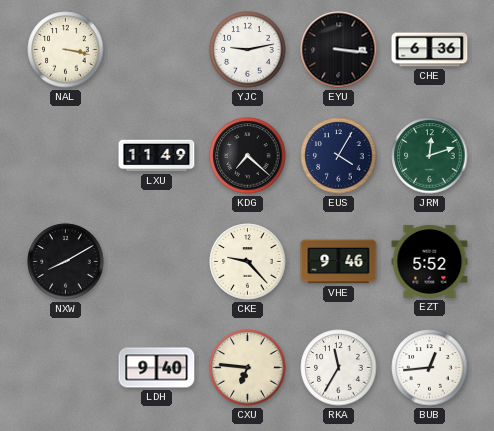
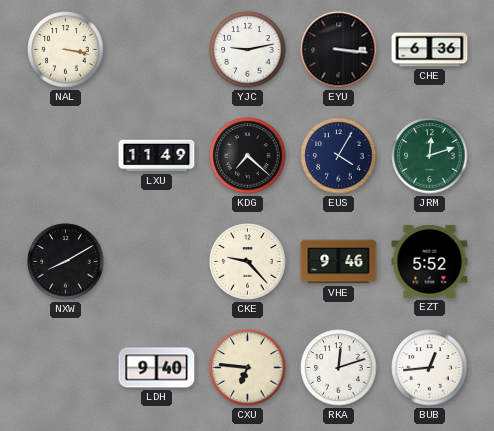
RKA: 11:35 -> 12:12
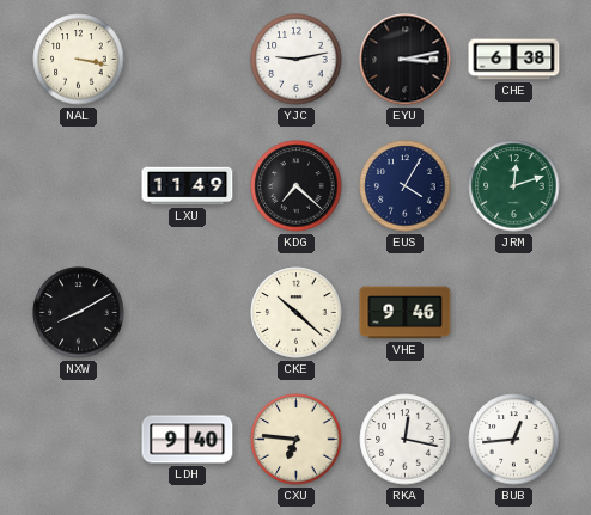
EYU: 3:16 -> 3:13
CHE: 6:36 -> 6:38
CKE: 9:23 -> 10:22
EZT: 5:52 -> none
RKA: 12:12 -> 12:17
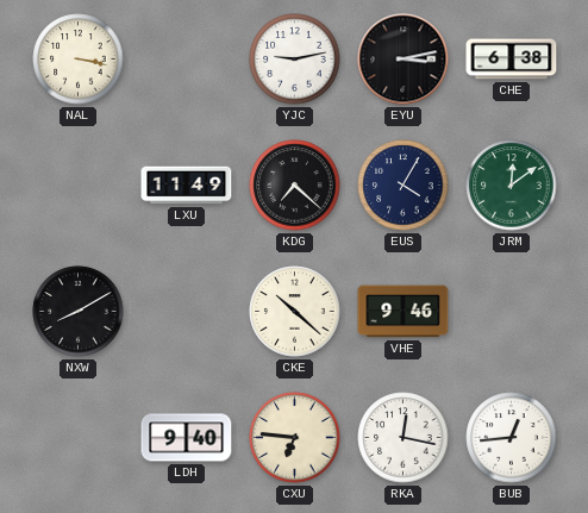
JRM: 12:12 -> 12:09
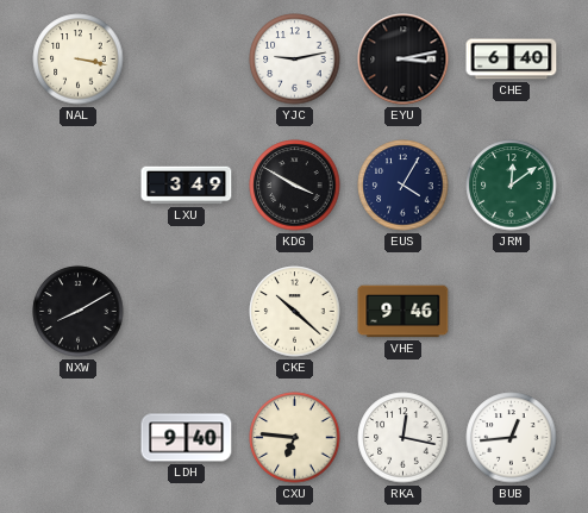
CHE: 6:38 -> 6:40
LXU: 11:49 -> 3:49
KDG: 7:22 -> 3:50
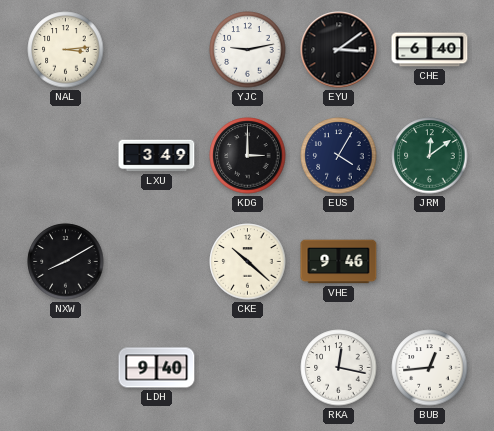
NAL: 3:17 -> 3:14
EYU: 3:13 -> 3:09
KDG: 3:50 -> 3:00
CXU: 6:46 -> none
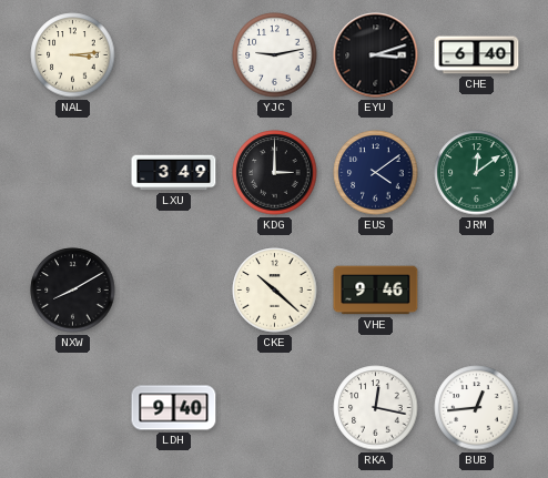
EYU: 3:09 -> 3:12
EUS: 4:05 -> 4:09
